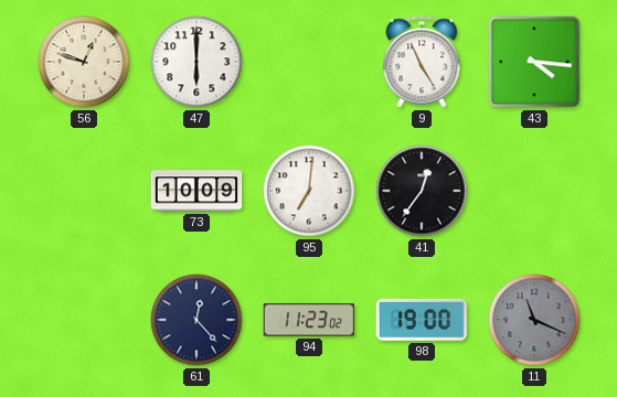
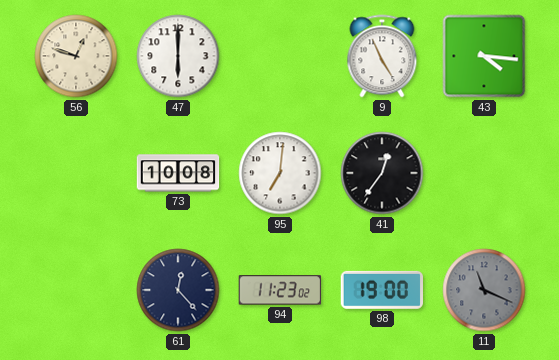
73: 10:09 -> 10:08
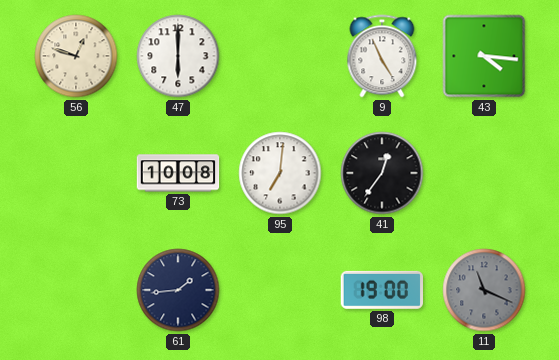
61: 12:23 -> 1:44
94: 11:23 -> none
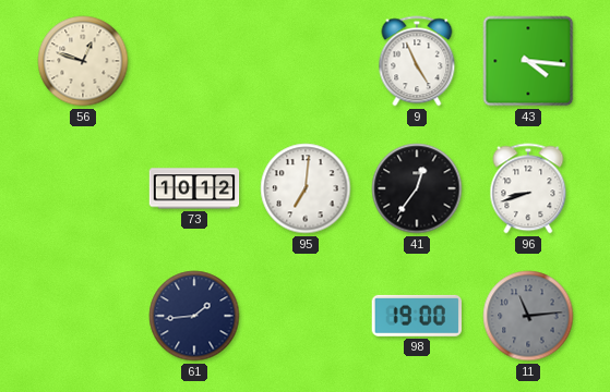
47: 6:00 -> none
73: 10:08 -> 10:12
96: none -> 8:42
11: 11:19 -> 11:14
